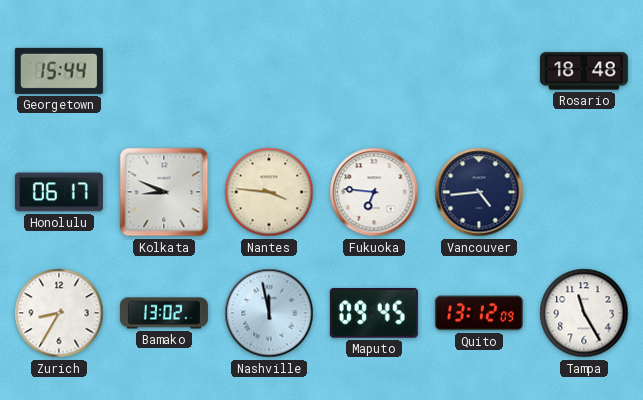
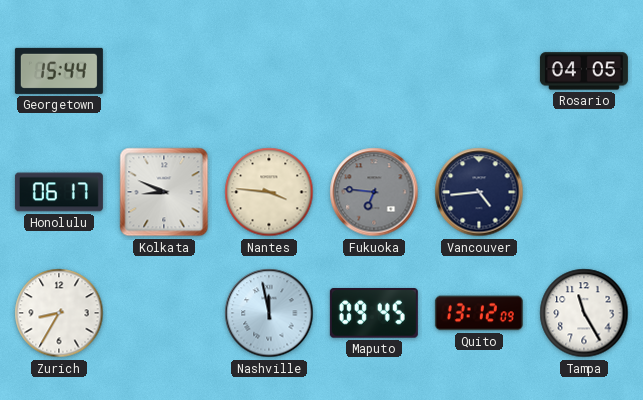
Rosario: 18:48 -> 04:05
Fukuoka dial: white -> grey
Bamako: 13:02 -> none
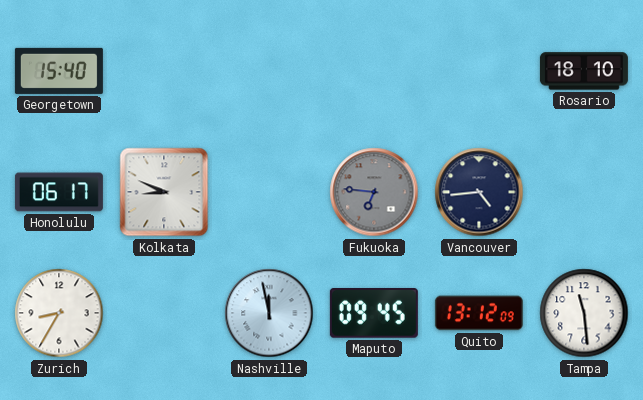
Georgetown: 15:44 -> 15:40
Rosario: 04:05 -> 18:10
Nantes: 3:46 -> none
Tampa: 11:25 -> 11:29
